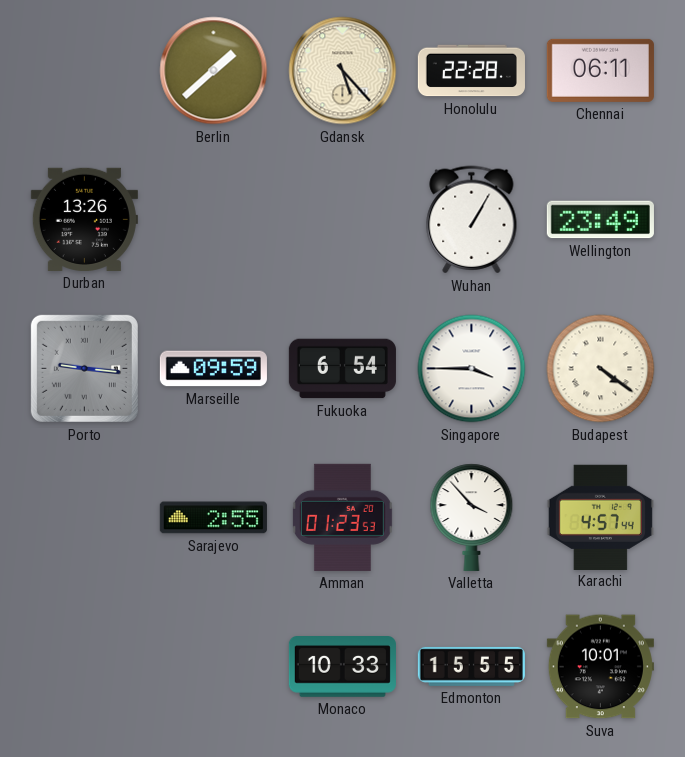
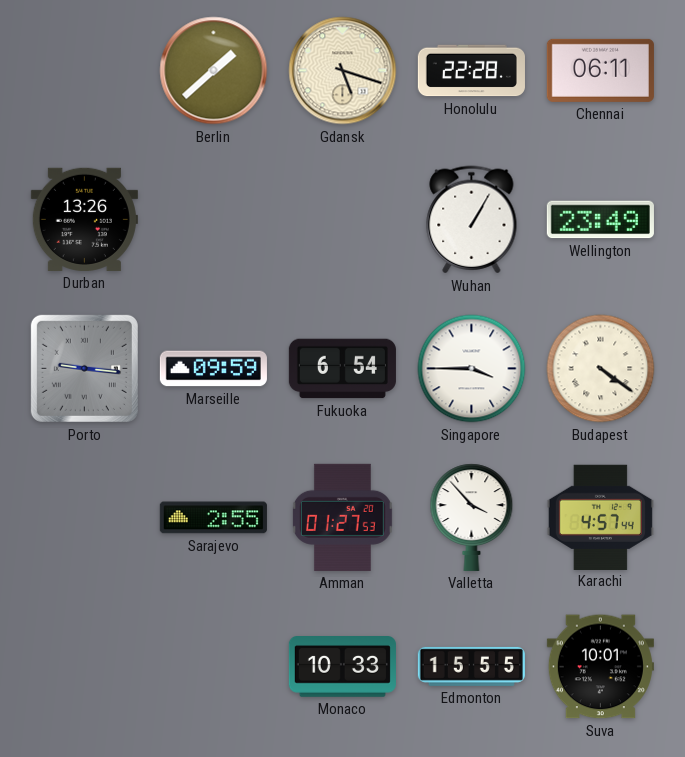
Gdansk: 5:23 -> 5:18
Amman: 01:23 -> 01:27
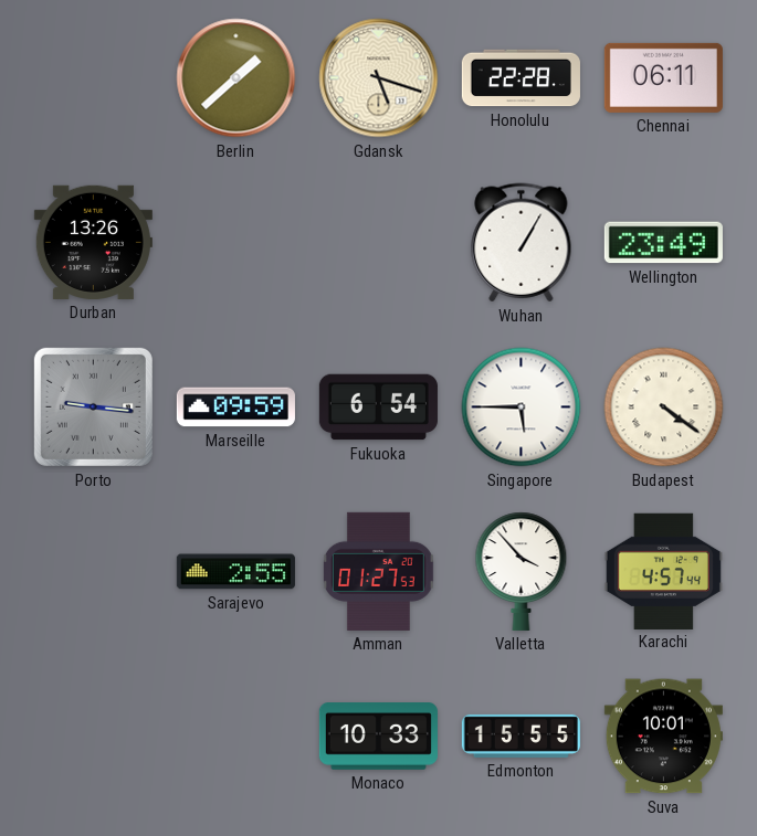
Singapore: 3:45 -> 5:45
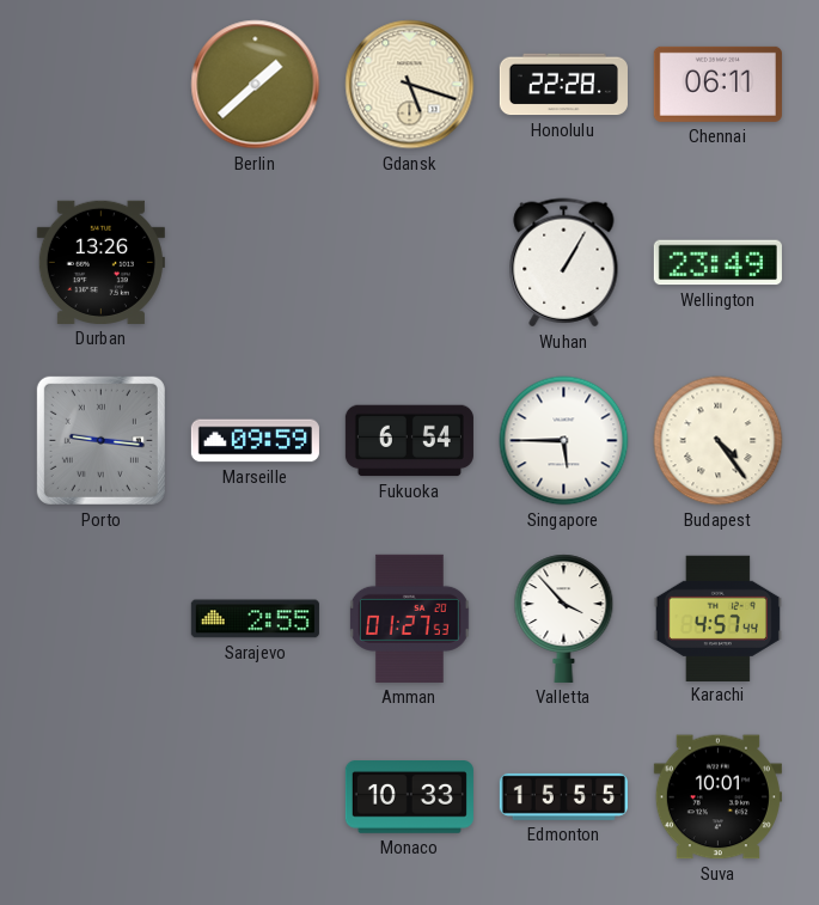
Budapest: 4:21 -> 4:24
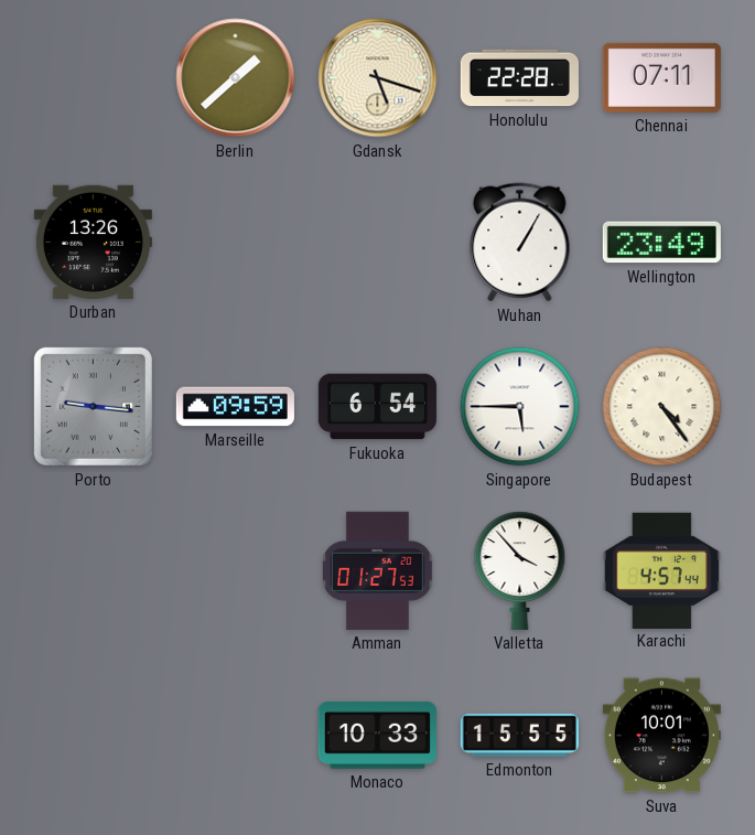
Chennai: 06:11 -> 07:11
Sarajevo: 2:55 -> none
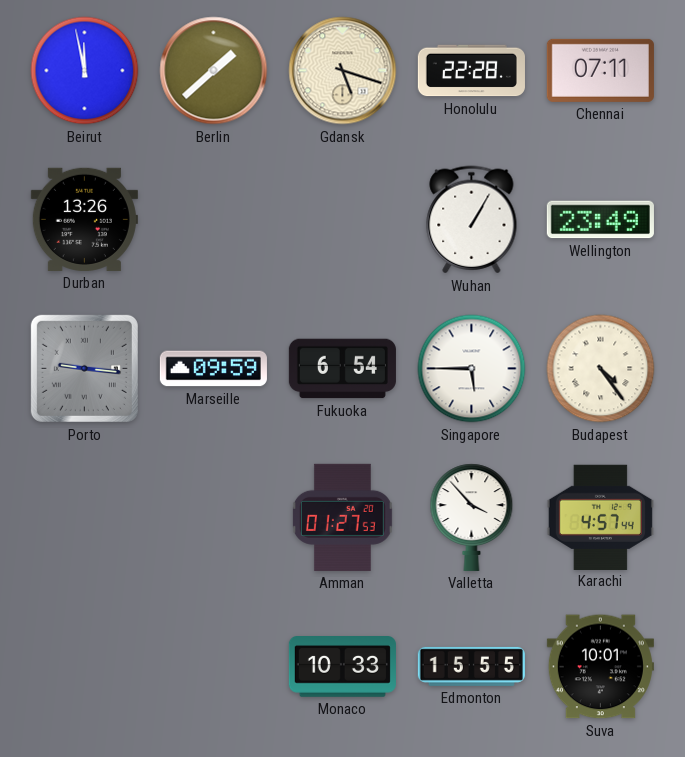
Beirut: none -> 11:58
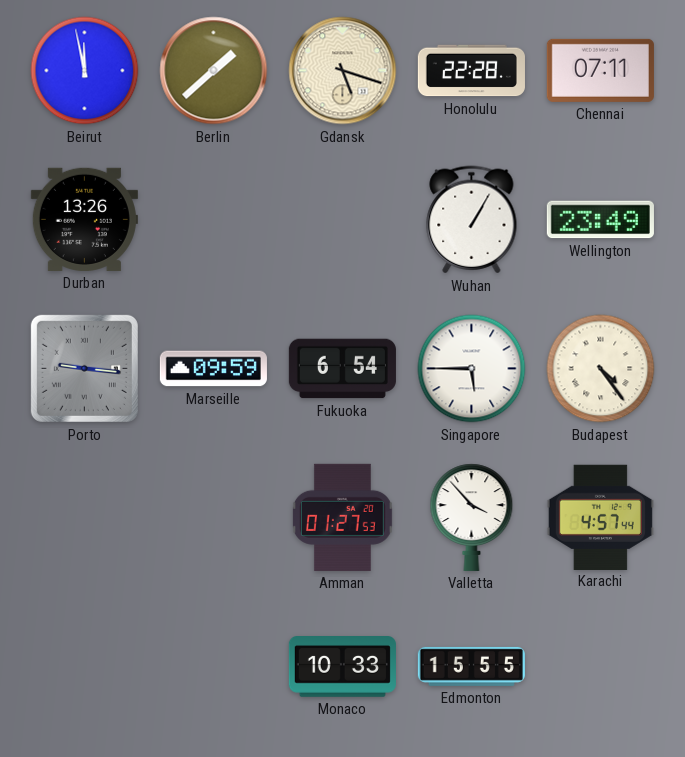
Suva: 10:01 -> none
